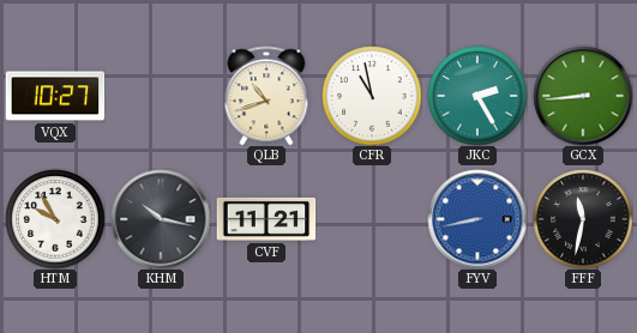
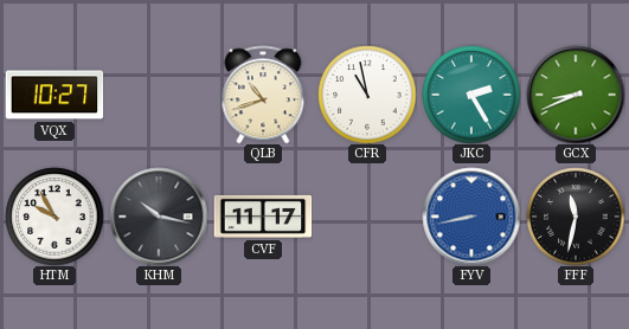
GCX: 8:44 -> 8:41
CVF: 11:21 -> 11:17
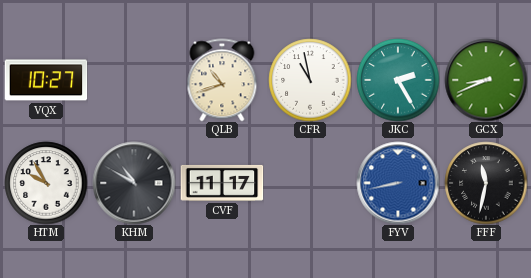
KHM: 10:17 -> 10:50
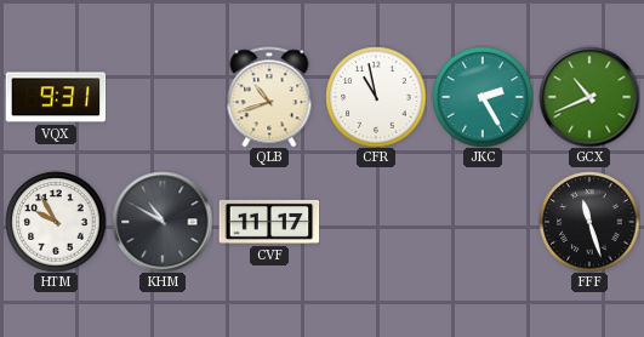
VQX: 10:27 -> 9:31
GCX: 8:41 -> 10:41
FYV: 8:43 -> none
FFF: 11:32 -> 11:27
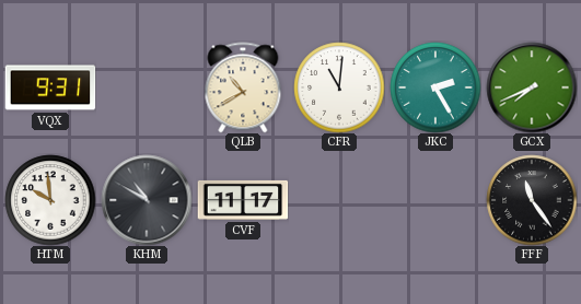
QLB: 10:42 -> 10:40
CFR: 10:58 -> 11:01
GCX: 10:41 -> 7:41
HTM: 9:55 -> 9:59
FFF: 11:27 -> 11:24
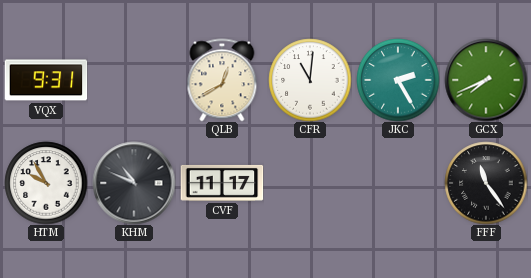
QLB: 10:40 -> 12:40
HTM: 9:59 -> 9:55
KHM: 10:50 -> 10:49
